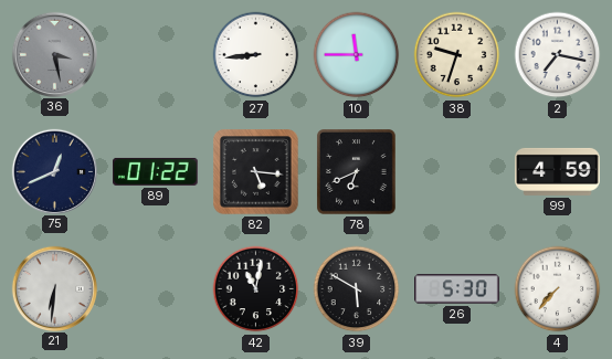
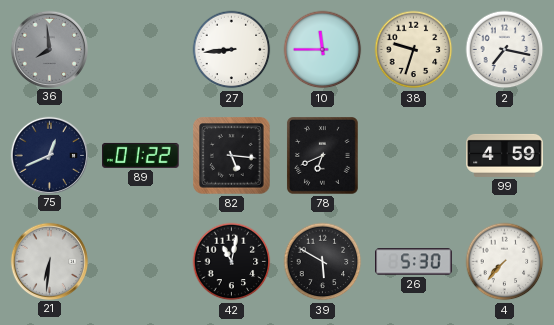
36: 3:28 -> 7:59
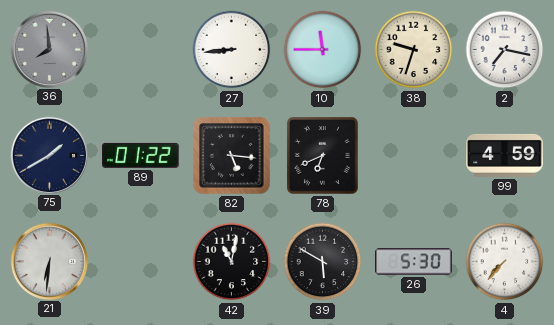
75: 12:41 -> 1:40
